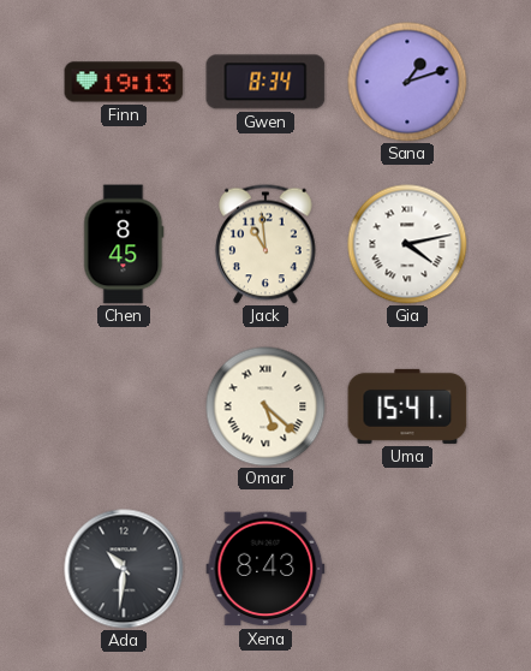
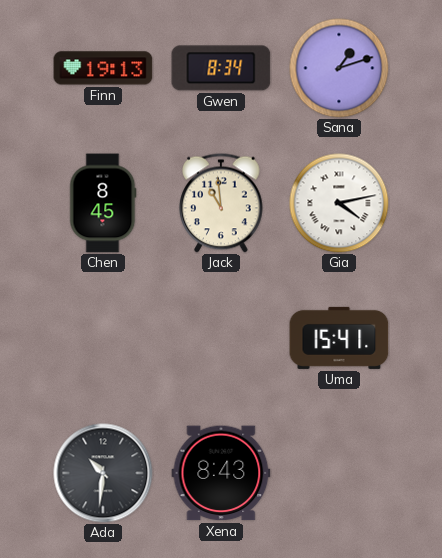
Omar: 5:22 -> none
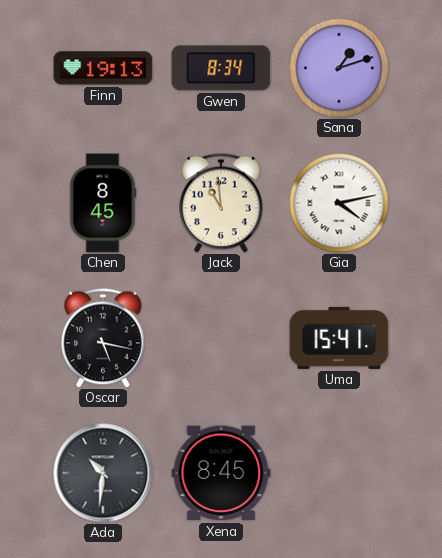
Oscar: none -> 5:17
Xena: 8:43 -> 8:45
